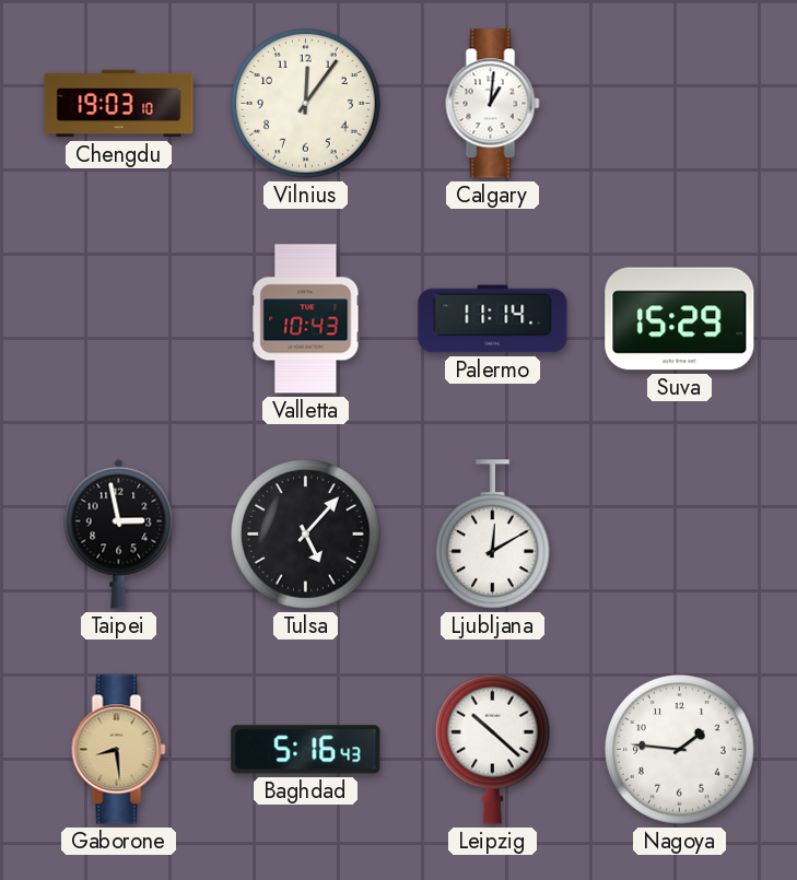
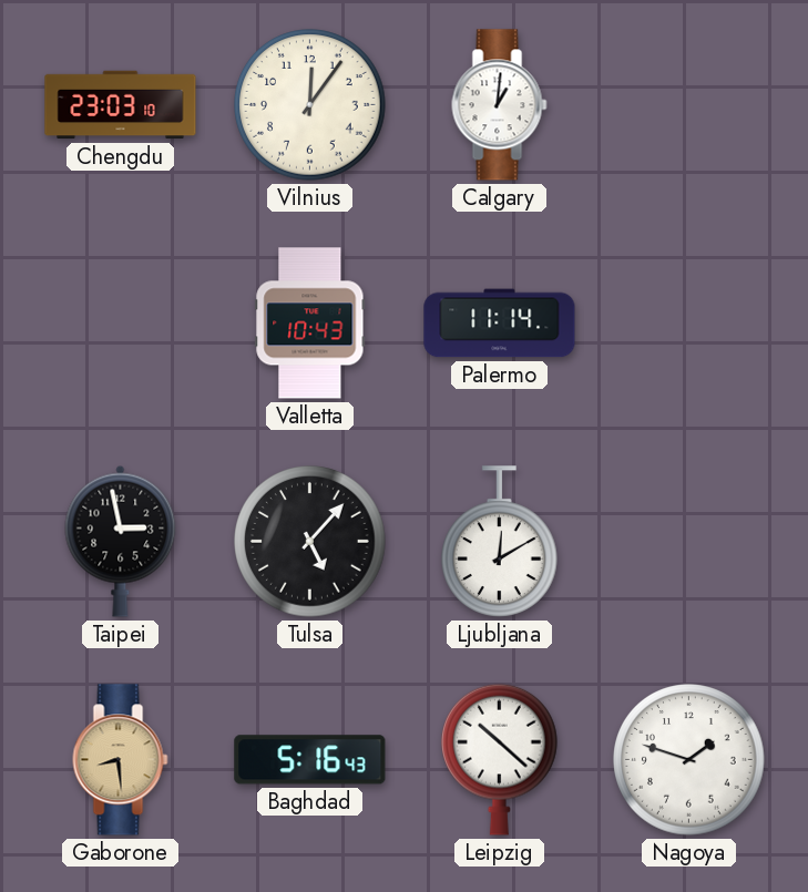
Chengdu: 19:03 -> 23:03
Suva: 15:29 -> none
Nagoya: 1:46 -> 1:48
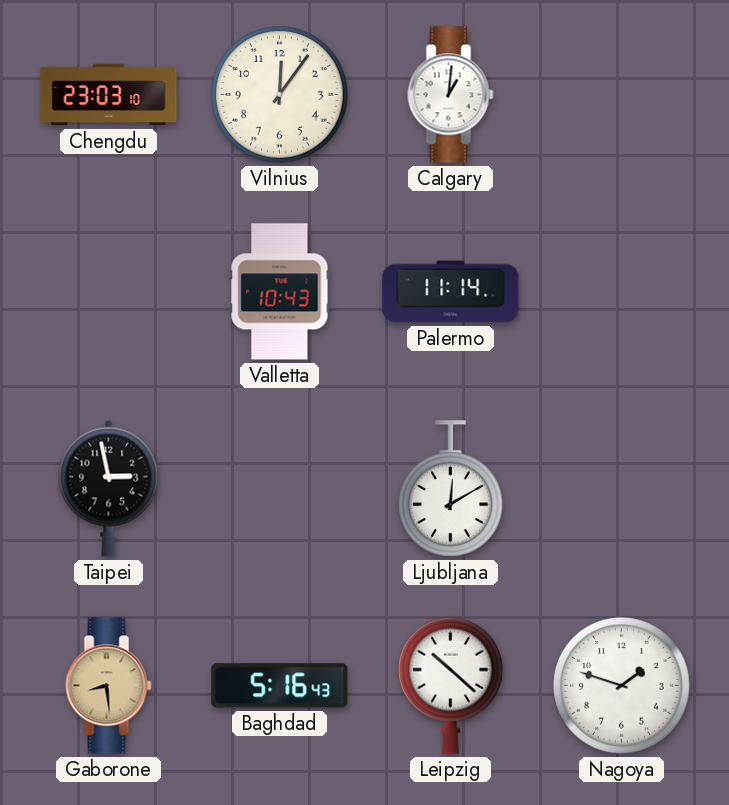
Tulsa: 5:07 -> none
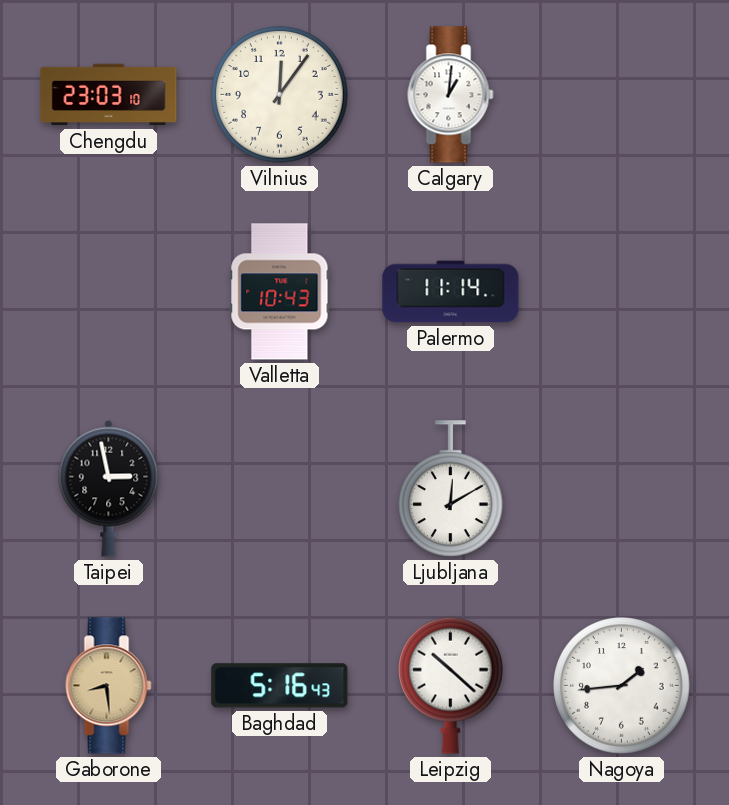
Nagoya: 1:48 -> 1:44
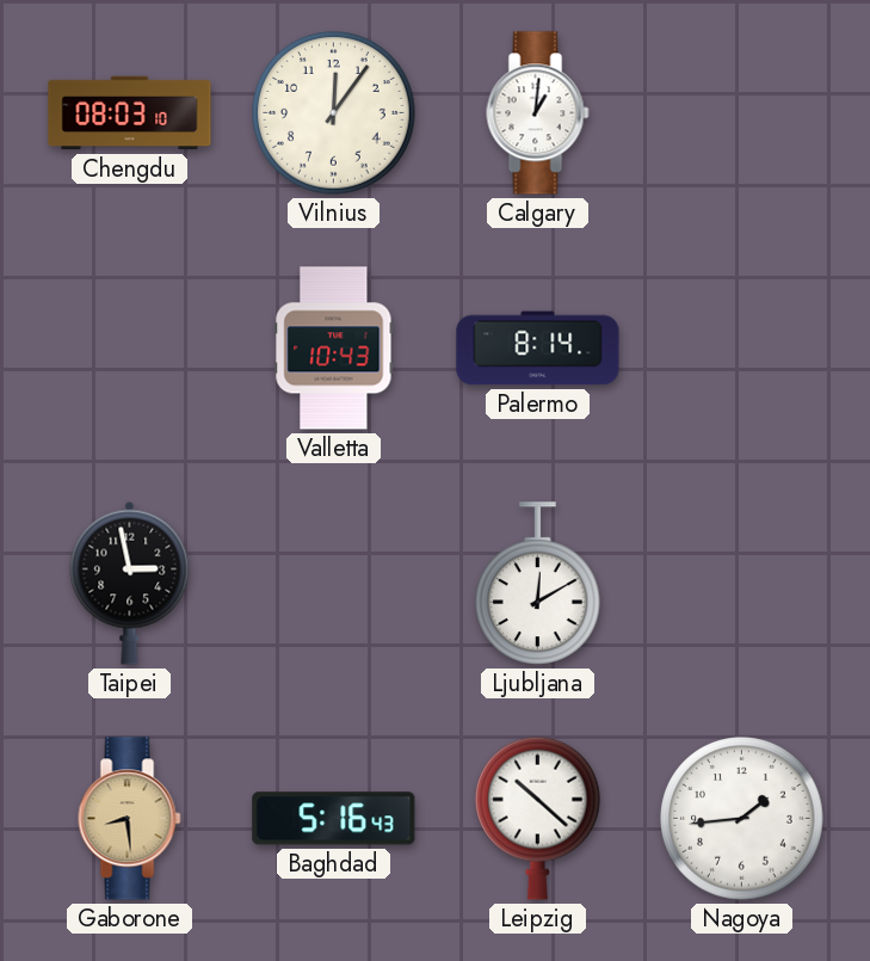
Chengdu: 23:03 -> 08:03
Palermo: 11:14 -> 8:14
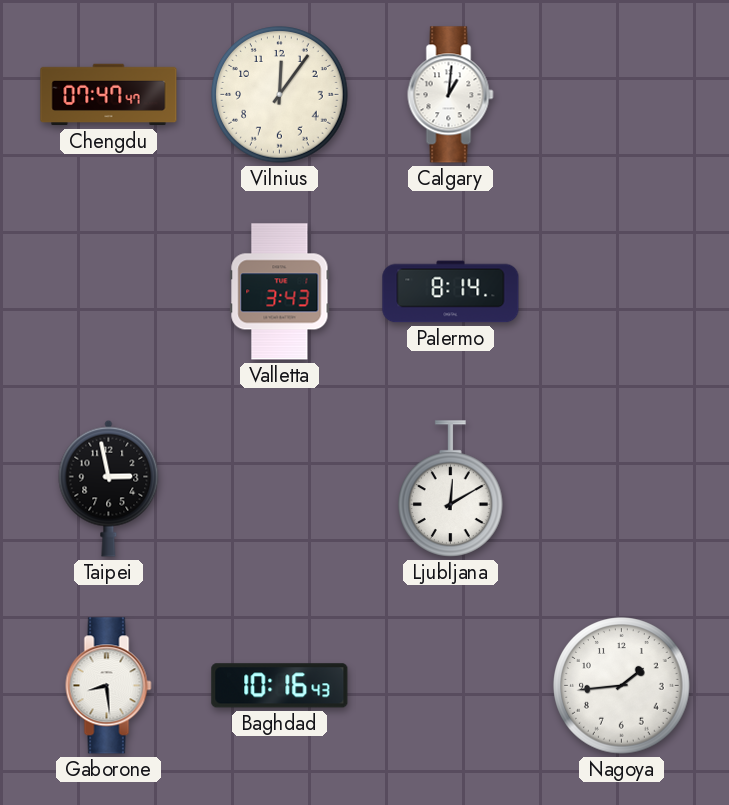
Chengdu: 08:03 -> 07:47
Valletta: 10:43 -> 3:43
Gaborone dial: champagne -> white
Baghdad: 5:16 -> 10:16
Leipzig: 10:22 -> none
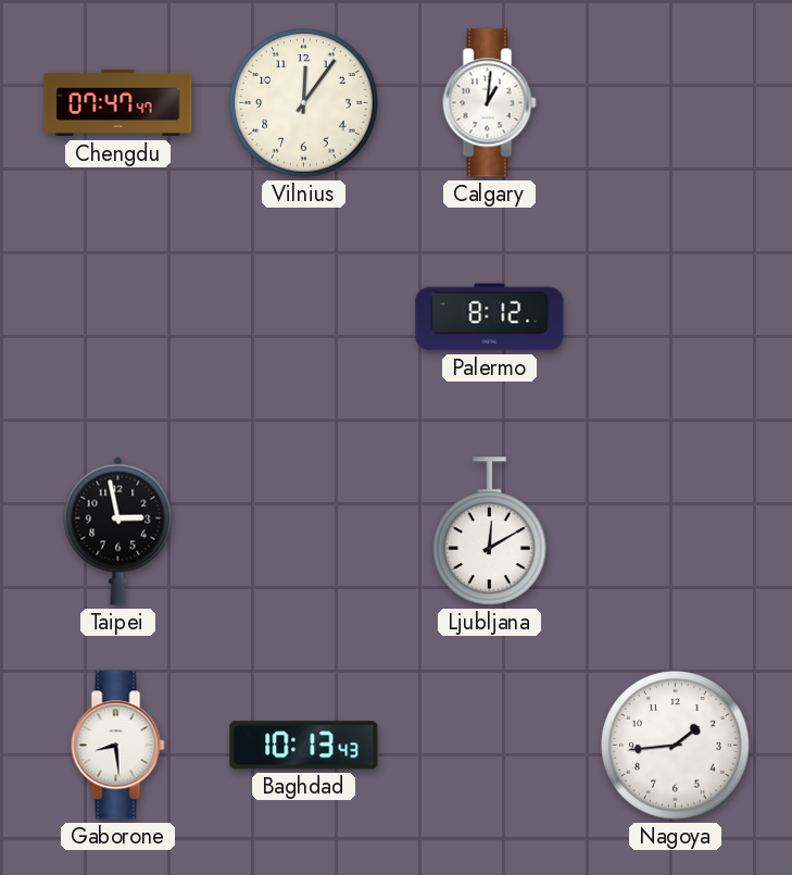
Valletta: 3:43 -> none
Palermo: 8:14 -> 8:12
Baghdad: 10:16 -> 10:13
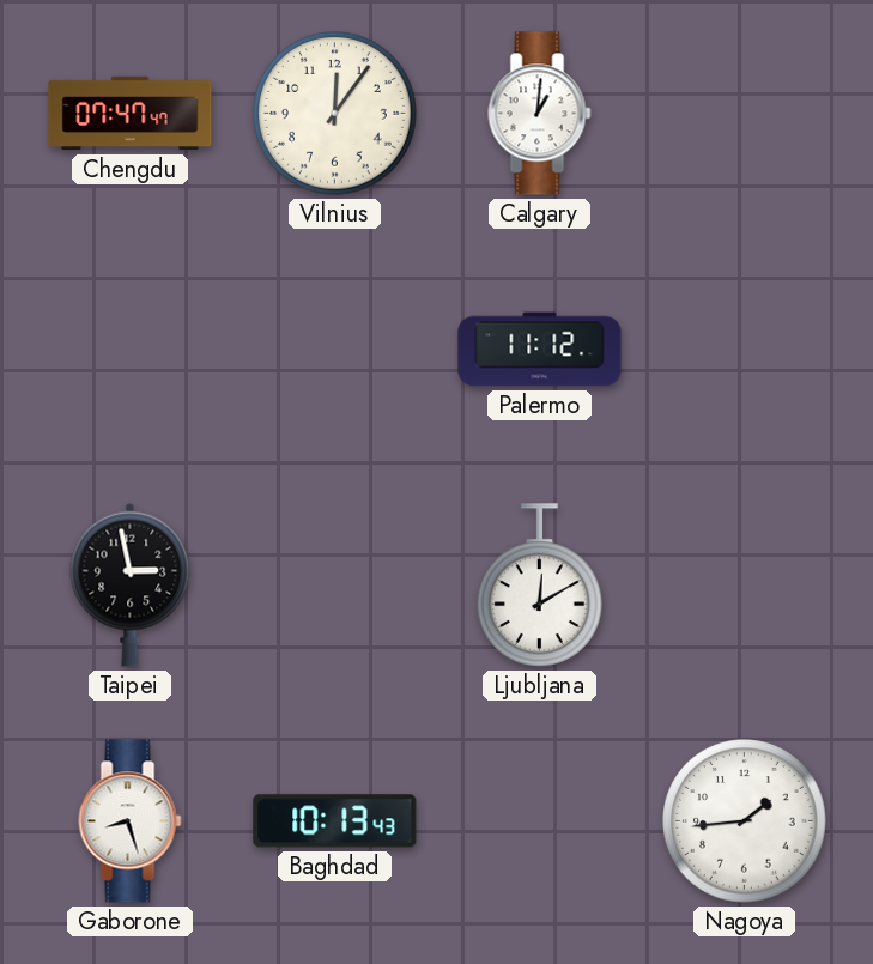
Palermo: 8:12 -> 11:12
Gaborone: 8:29 -> 8:27
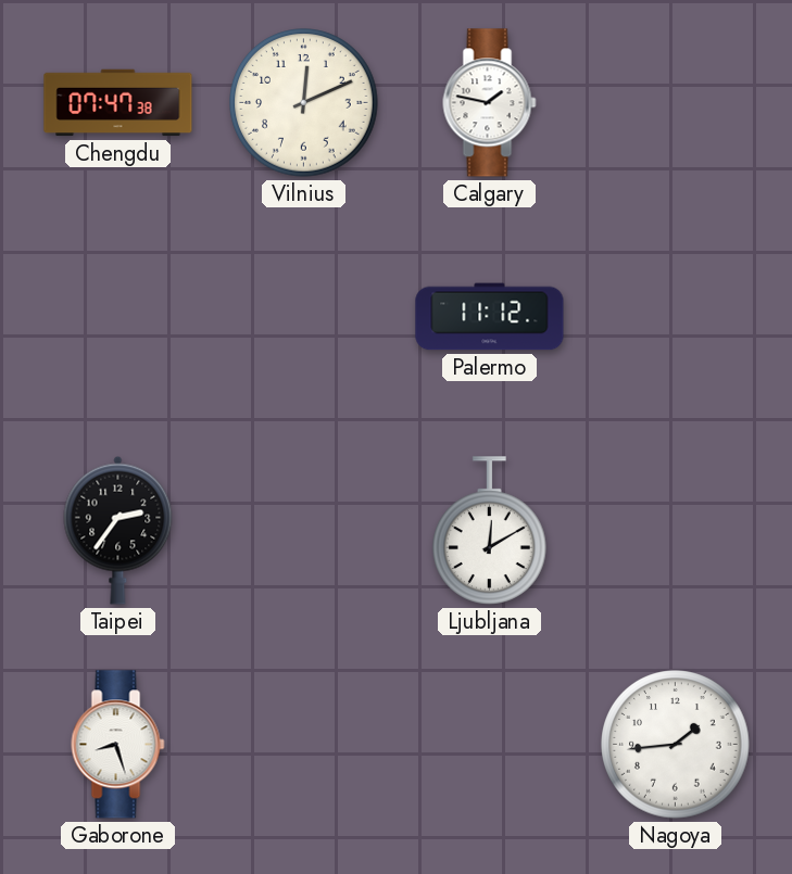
Chengdu: 07:47:47 -> 07:47:38
Vilnius: 12:06 -> 12:11
Calgary: 1:01 -> 1:47
Taipei: 2:58 -> 2:36
Baghdad: 10:13 -> none
